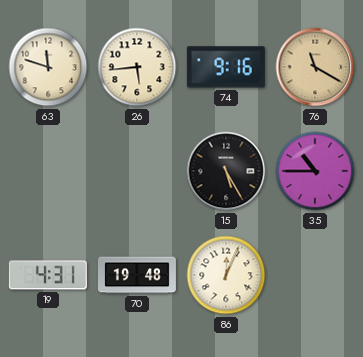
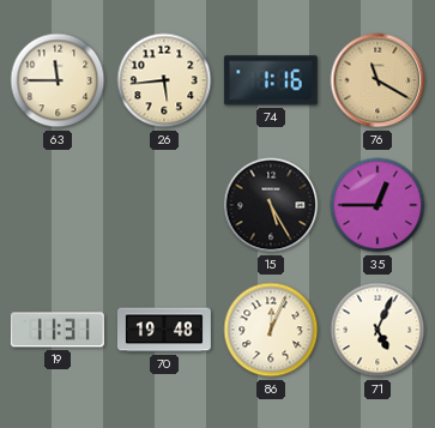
63: 11:48 -> 11:45
74: 9:16 -> 1:16
35: 10:45 -> 12:45
19: 4:31 -> 11:31
71: none -> 5:04
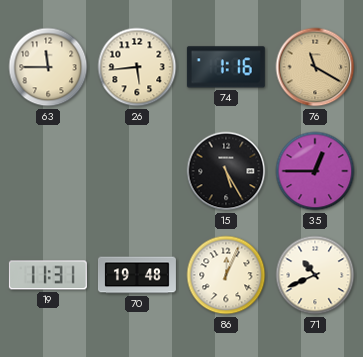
71: 5:04 -> 10:41
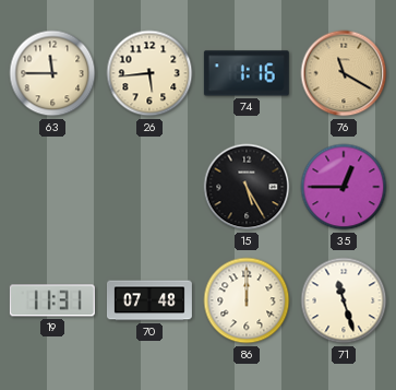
70: 19:48 -> 07:48
86: 12:04 -> 12:00
71: 10:41 -> 11:27
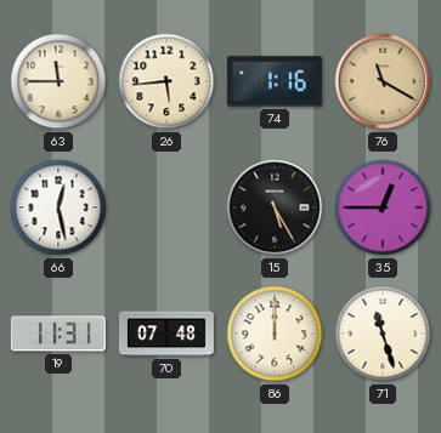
66: none -> 12:28
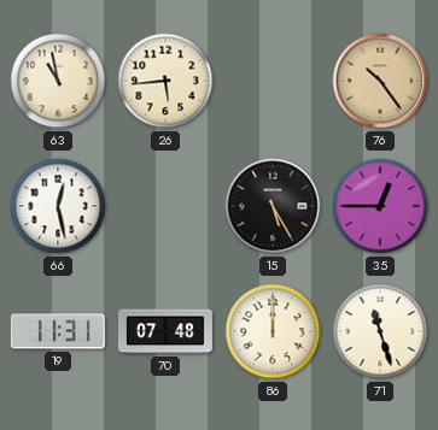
63: 11:45 -> 10:58
74: 1:16 -> none
76: 11:20 -> 10:24
